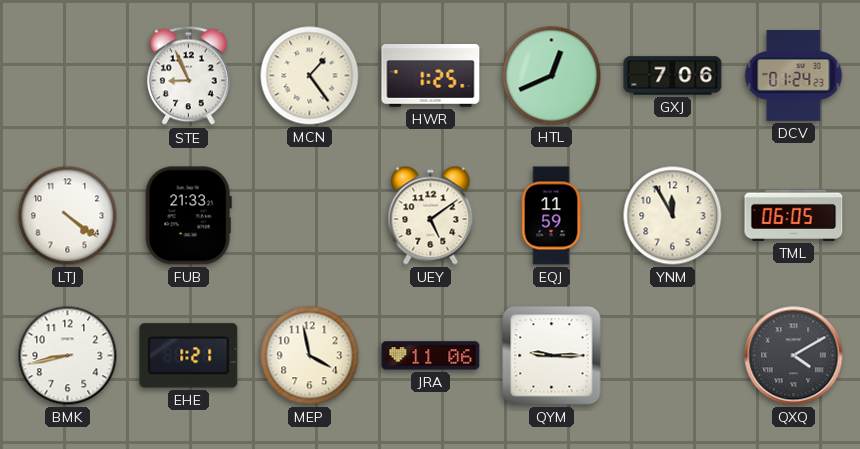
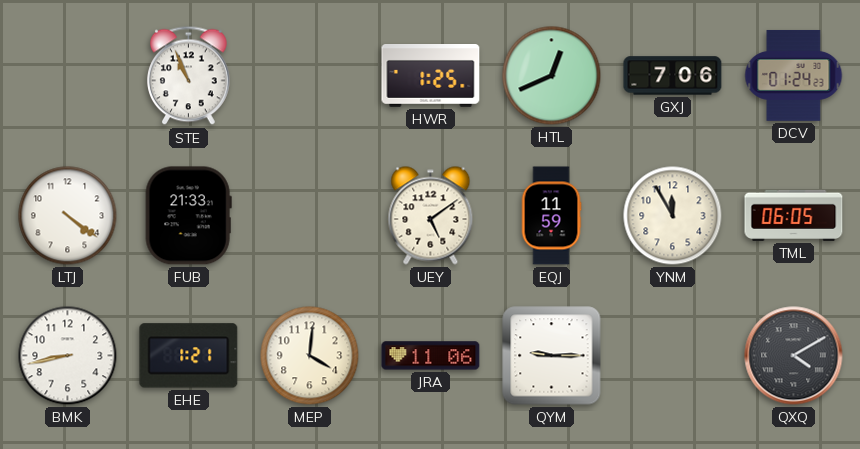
STE: 8:56 -> 10:56
MCN: 1:24 -> none
MEP: 3:58 -> 4:01
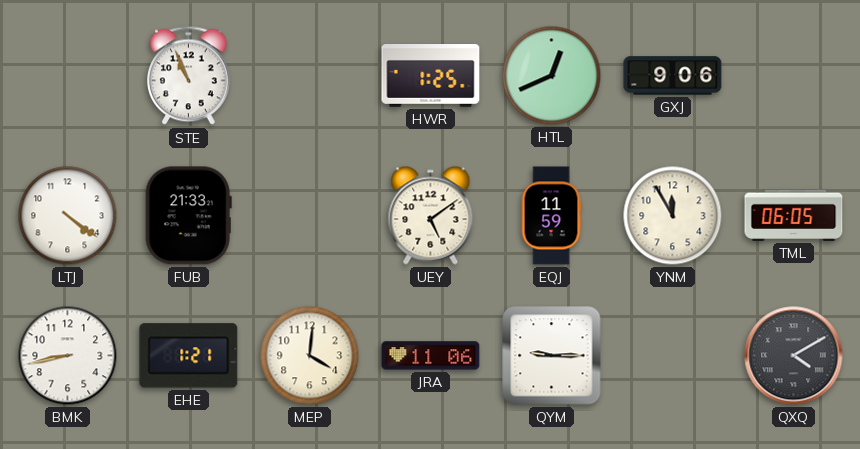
GXJ: 7:06 -> 9:06
DCV: 01:24 -> none
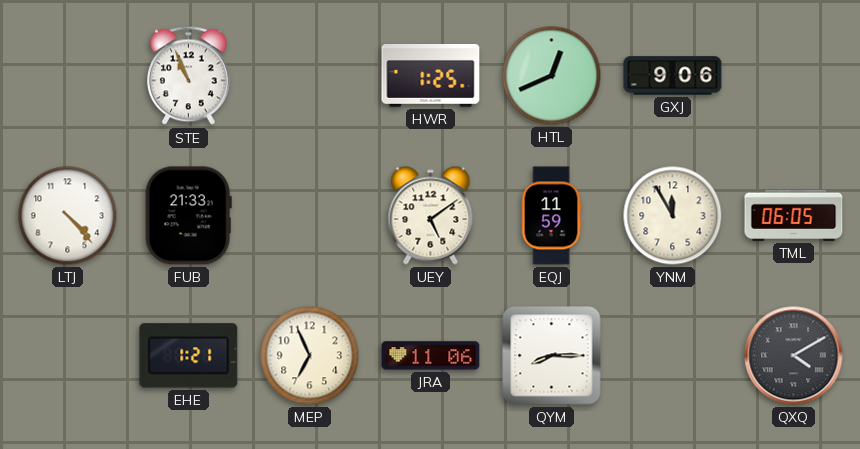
LTJ: 4:21 -> 4:23
BMK: 8:43 -> none
MEP: 4:01 -> 6:56
QYM: 9:15 -> 8:15
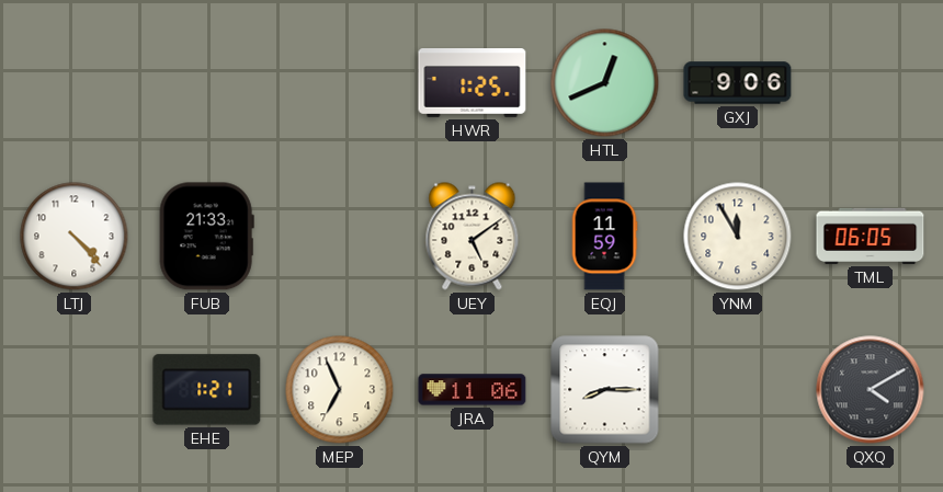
STE: 10:56 -> none
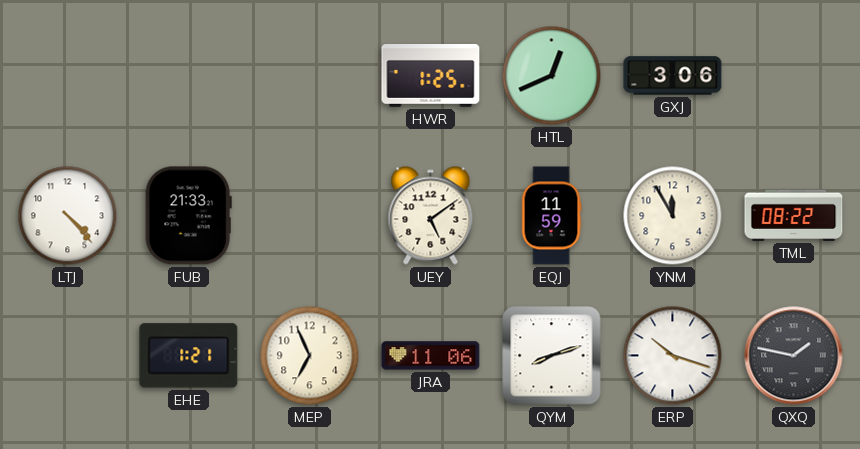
GXJ: 9:06 -> 3:06
TML: 06:05 -> 08:22
QYM: 8:15 -> 8:12
ERP: none -> 10:18
QXQ: 4:10 -> 1:47
